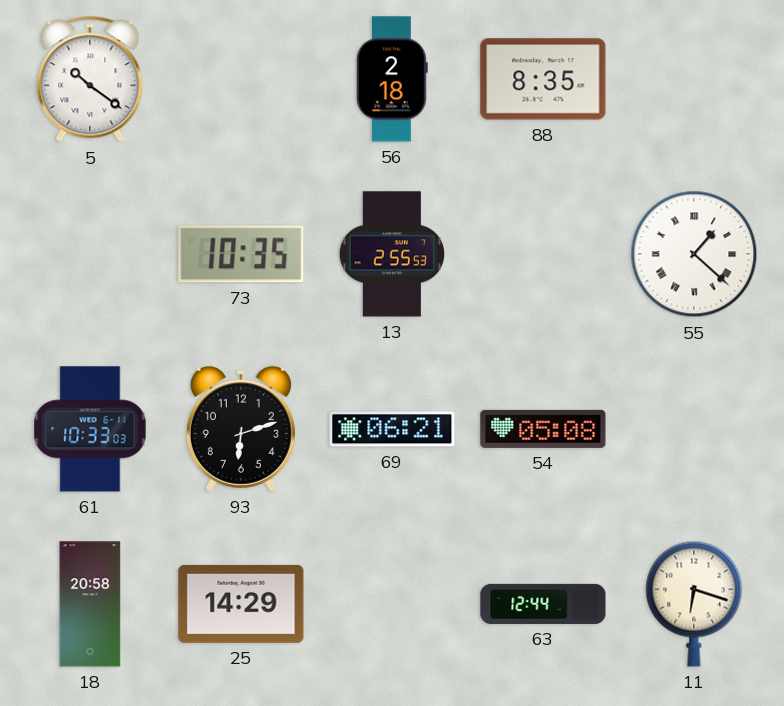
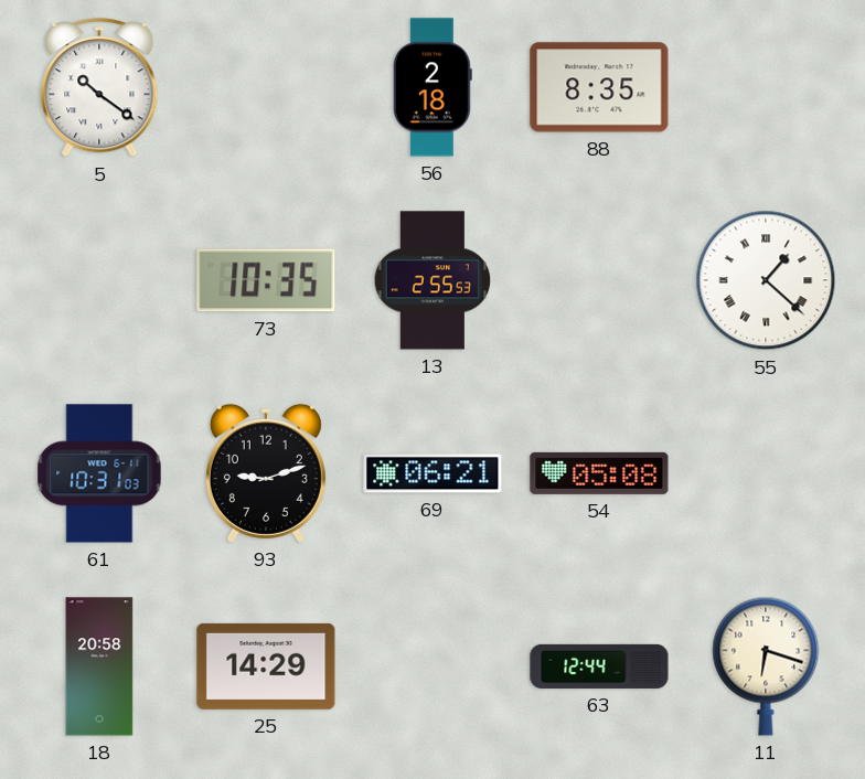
61: 10:33 -> 10:31
93: 6:12 -> 9:12
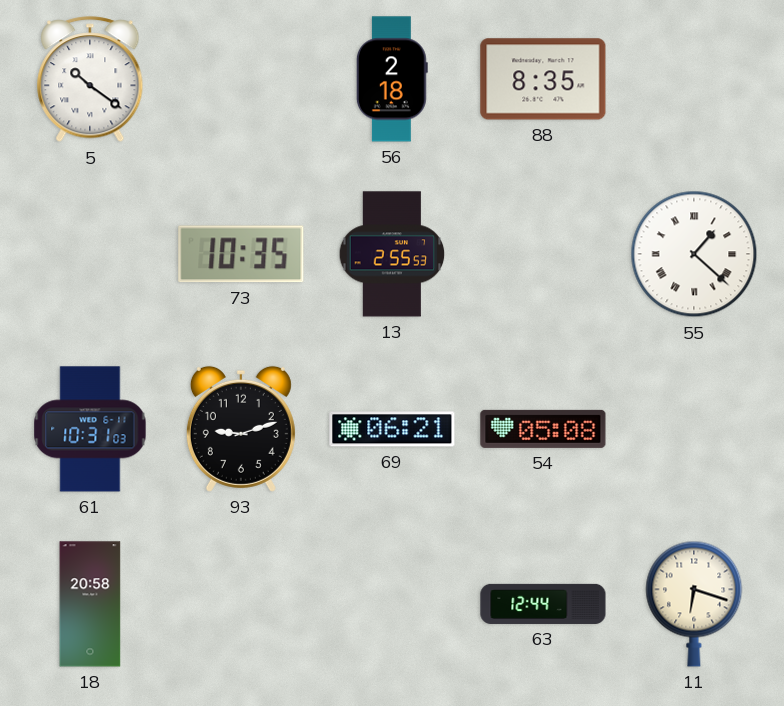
25: 14:29 -> none
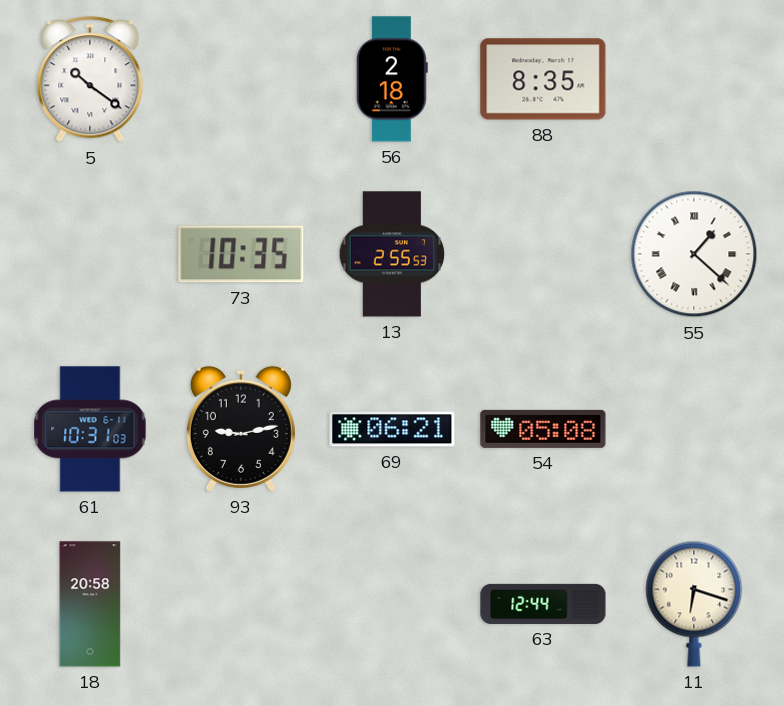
93: 9:12 -> 9:13
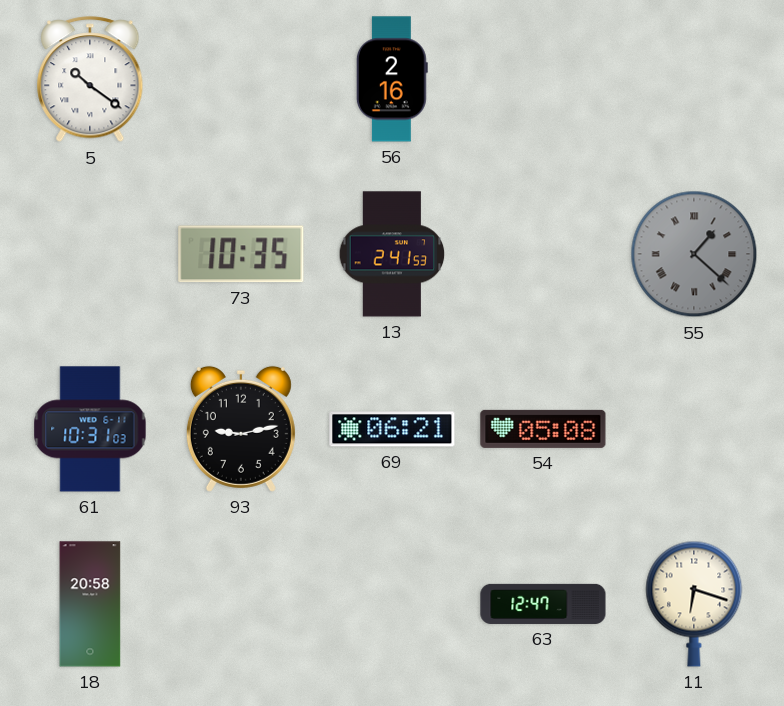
56: 2:18 -> 2:16
88: 8:35 -> none
13: 2:55 -> 2:41
55 dial: white -> grey
63: 12:44 -> 12:47
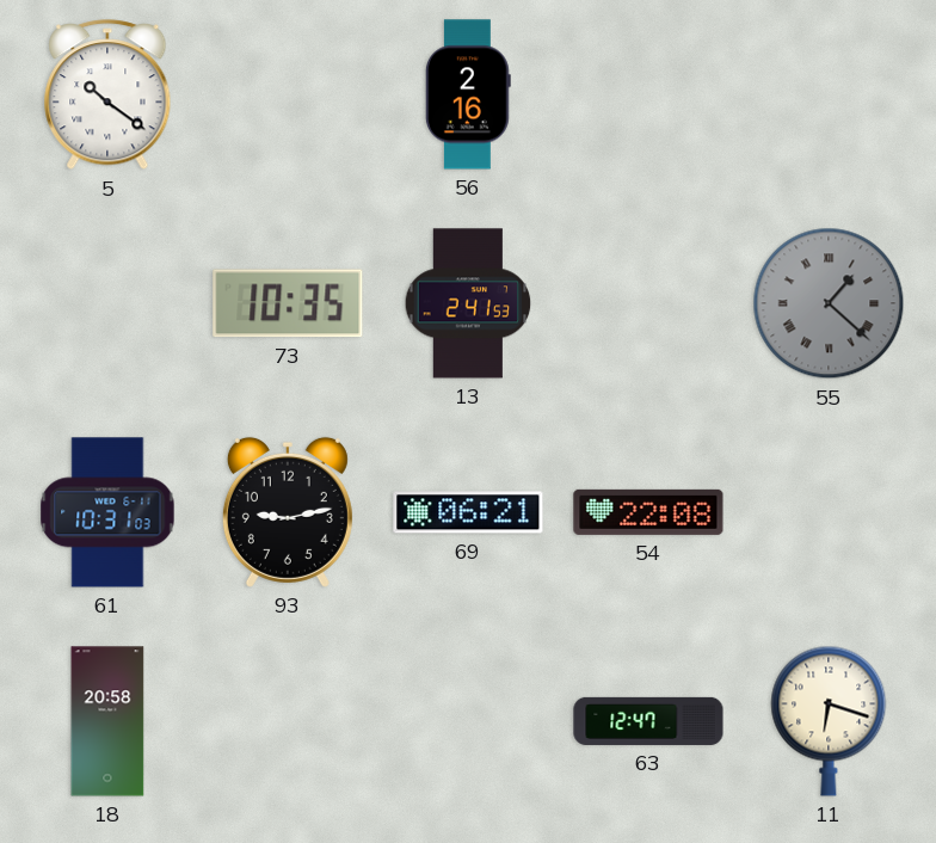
54: 05:08 -> 22:08
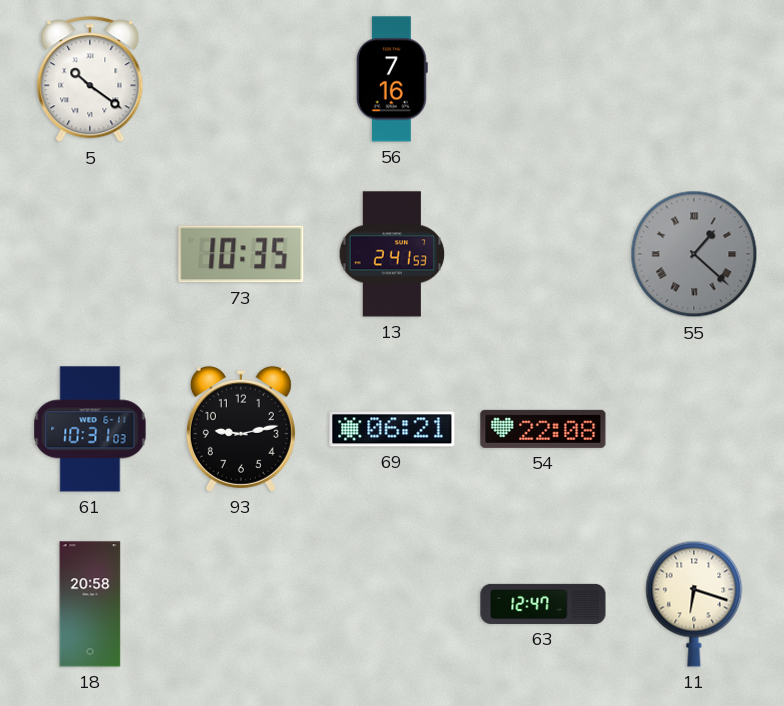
56: 2:16 -> 7:16
